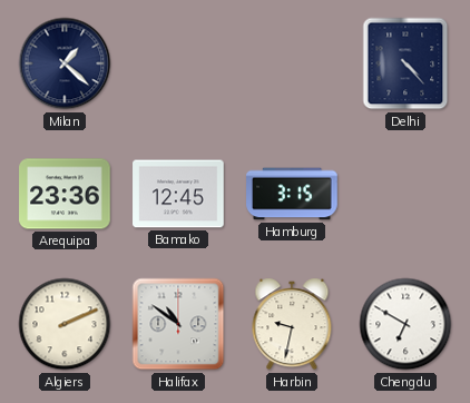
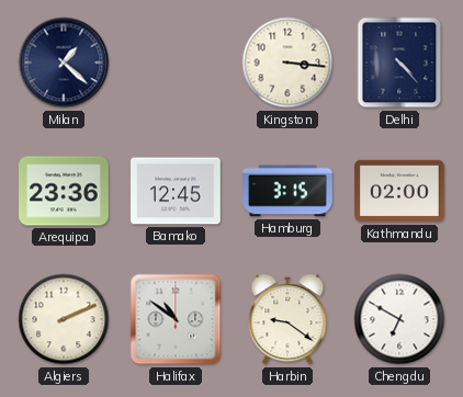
Kingston: none -> 3:16
Kathmandu: none -> 02:00
Harbin: 9:32 -> 9:21
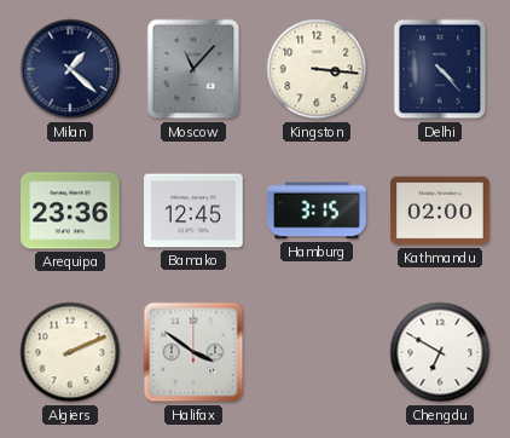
Moscow: none -> 11:07
Halifax: 10:51 -> 3:51
Harbin: 9:21 -> none
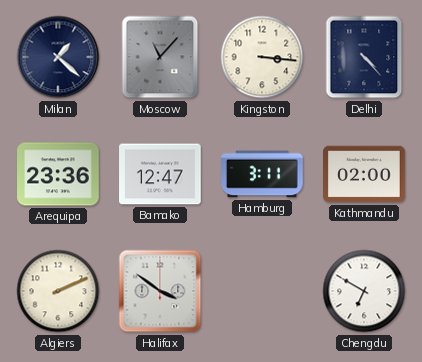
Bamako: 12:45 -> 12:47
Hamburg: 3:15 -> 3:11
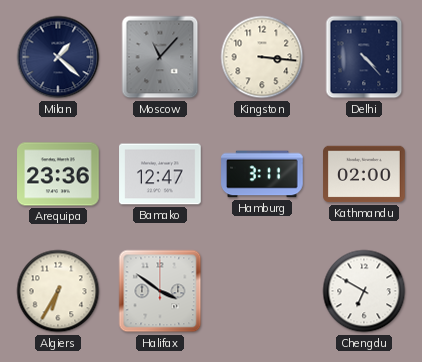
Algiers: 2:11 -> 6:35
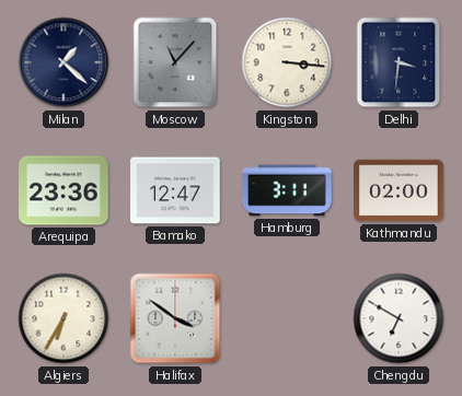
Delhi: 4:23 -> 3:31
